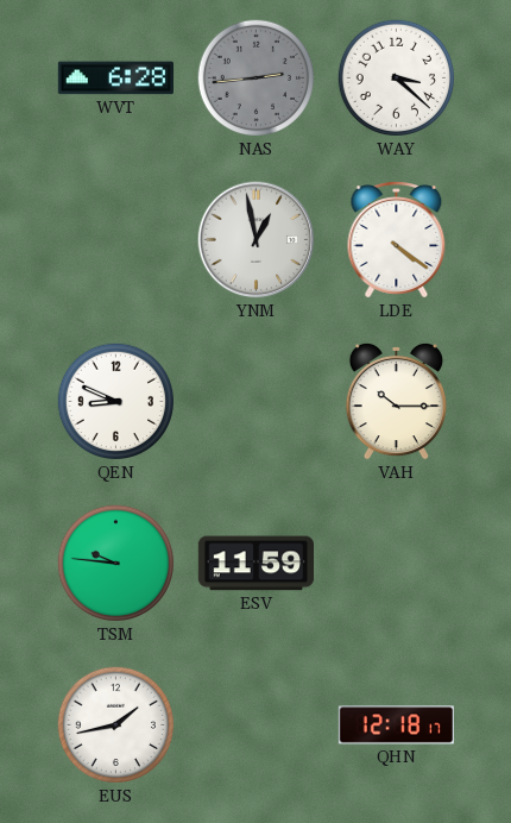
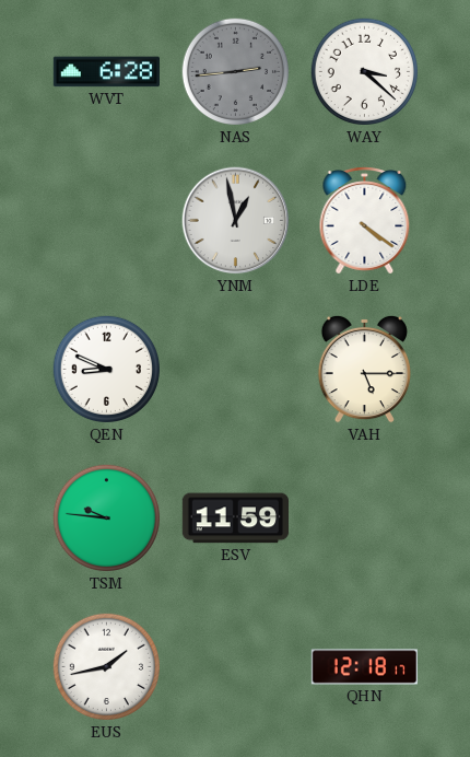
VAH: 10:15 -> 5:15
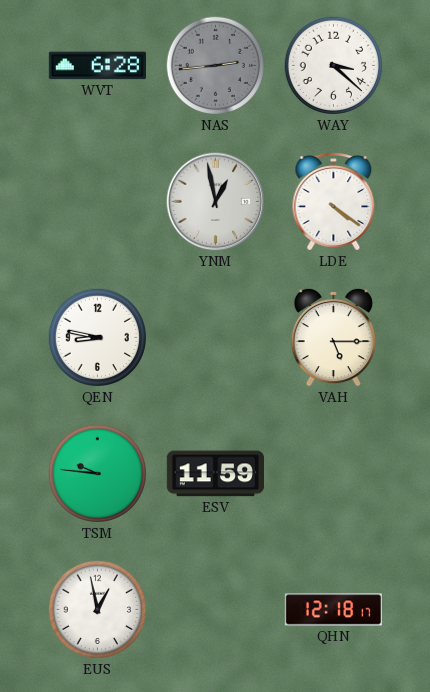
QEN: 8:49 -> 8:47
EUS: 1:43 -> 12:58
